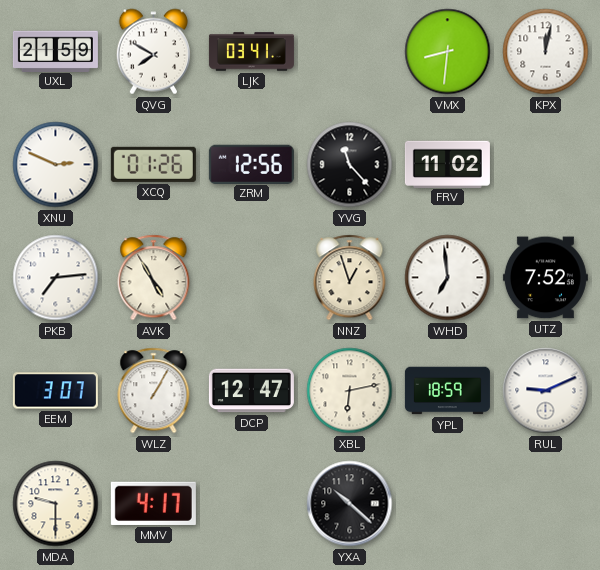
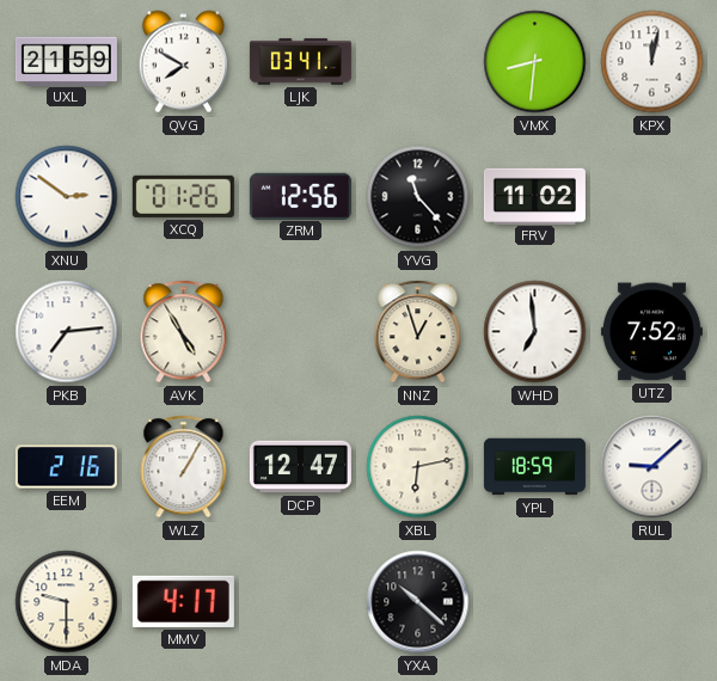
XNU: 2:49 -> 2:51
EEM: 3:07 -> 2:16
RUL: 9:11 -> 9:08
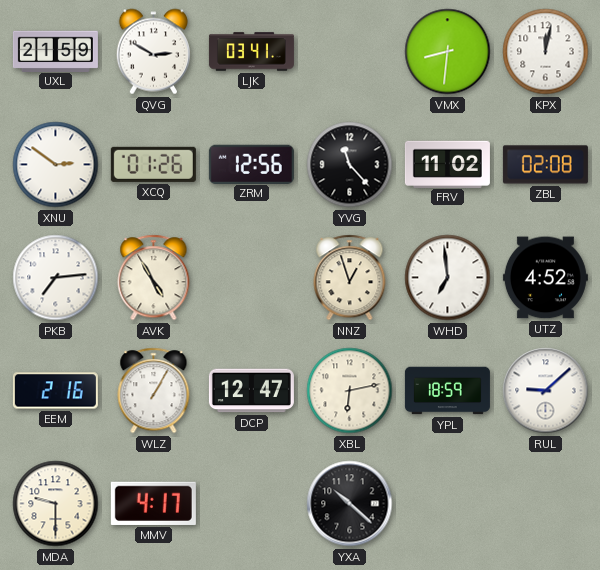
QVG: 7:50 -> 2:50
ZBL: none -> 02:08
UTZ: 7:52 -> 4:52
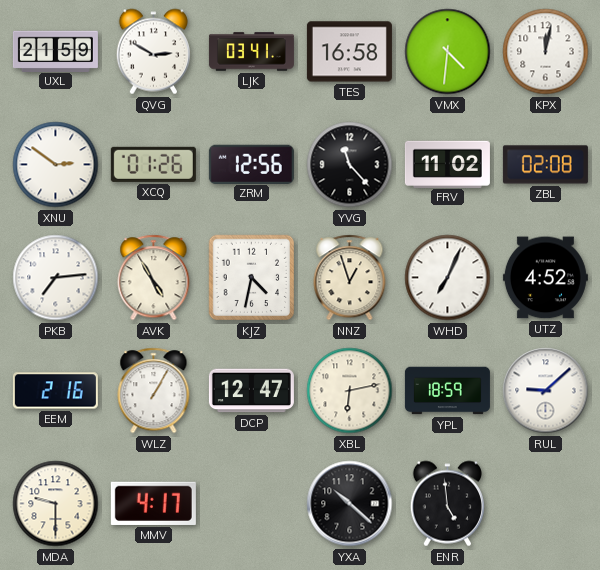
TES: none -> 16:58
VMX: 8:31 -> 4:31
KJZ: none -> 4:32
WHD: 6:59 -> 7:04
ENR: none -> 4:59
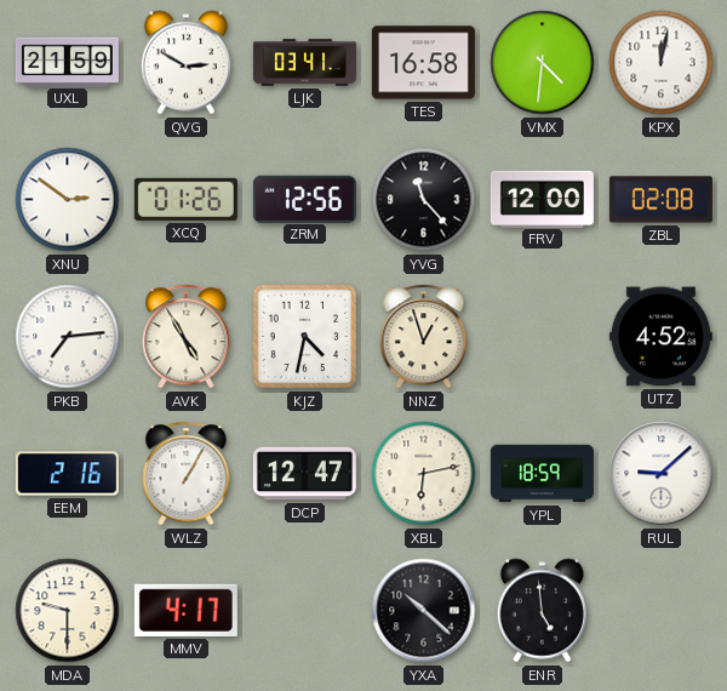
FRV: 11:02 -> 12:00
WHD: 7:04 -> none
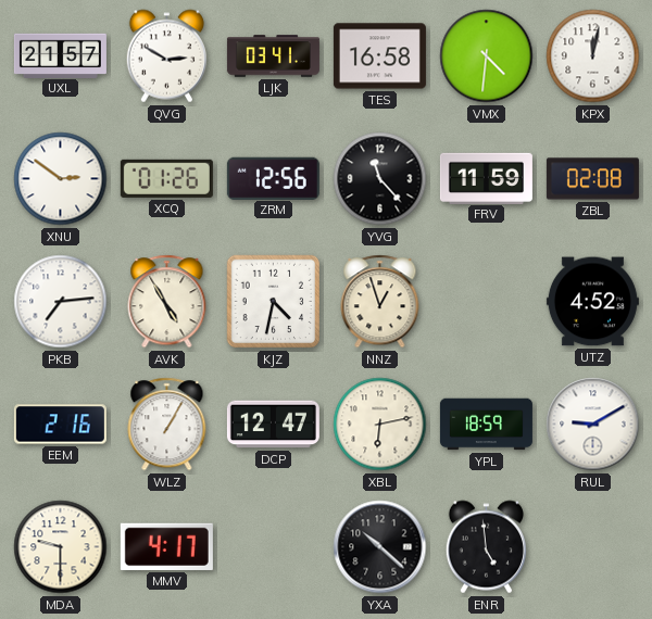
UXL: 21:59 -> 21:57
FRV: 12:00 -> 11:59
RUL: 9:08 -> 9:10
